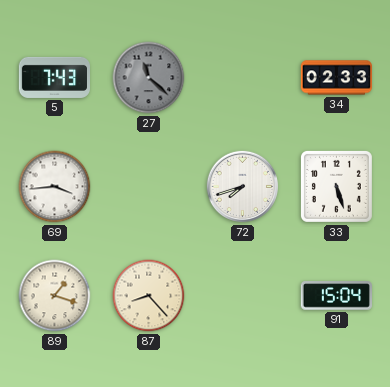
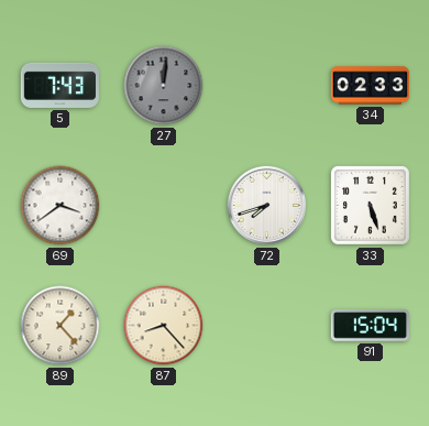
27: 11:22 -> 12:01
69: 3:44 -> 3:39
89: 1:18 -> 1:23
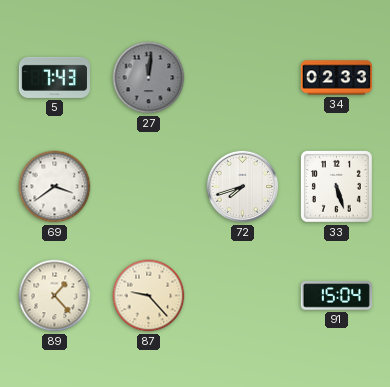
87: 8:23 -> 9:23
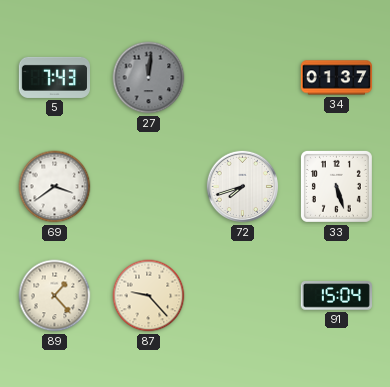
34: 02:33 -> 01:37
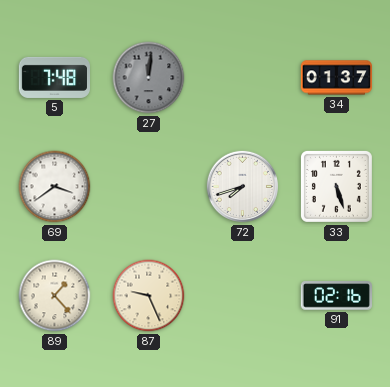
5: 7:43 -> 7:48
87: 9:23 -> 9:26
91: 15:04 -> 02:16
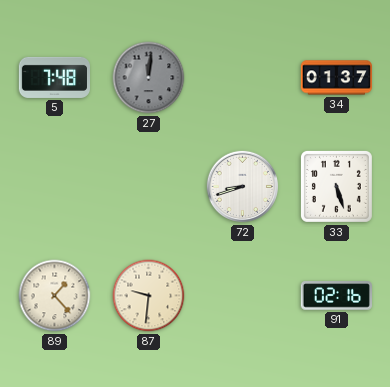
69: 3:39 -> none
72: 7:42 -> 8:42
87: 9:26 -> 9:31
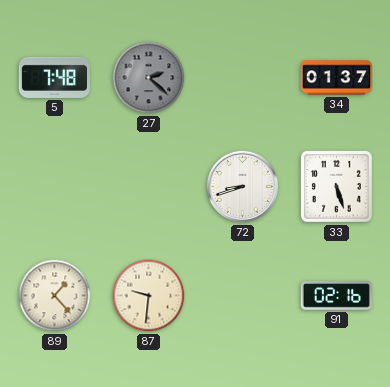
27: 12:01 -> 2:22
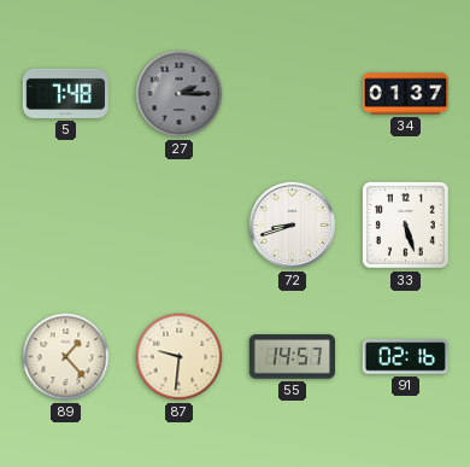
27: 2:22 -> 2:15
55: none -> 14:57
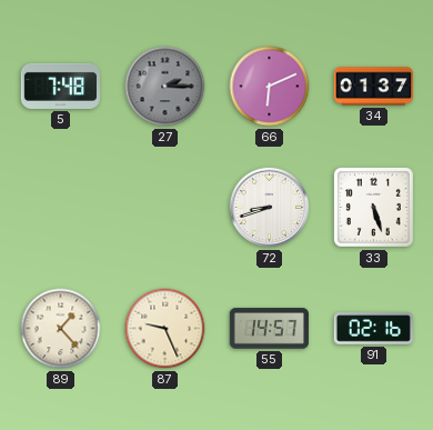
66: none -> 6:11
87: 9:31 -> 9:26
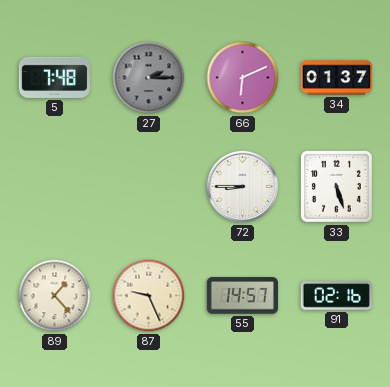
72: 8:42 -> 8:45
